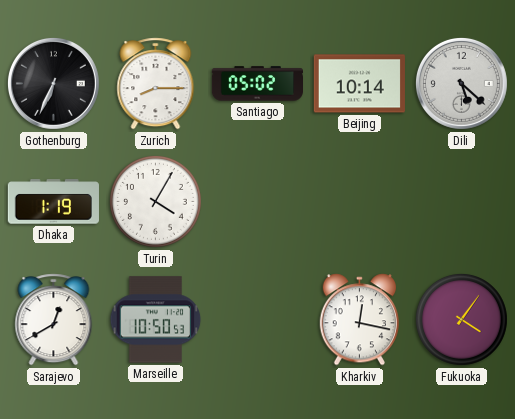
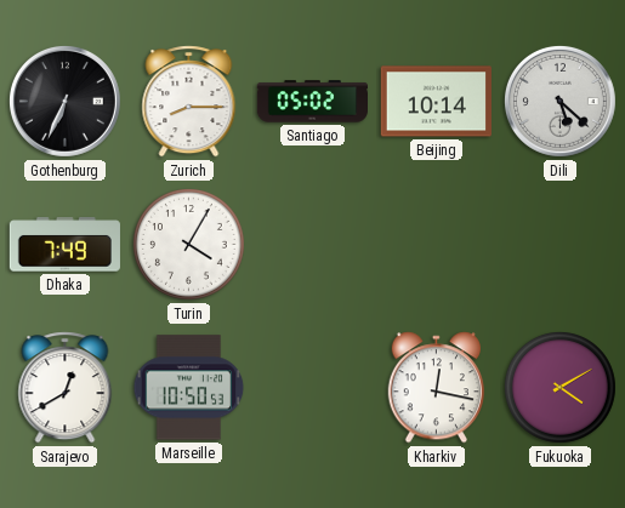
Dhaka: 1:19 -> 7:49
Fukuoka: 4:06 -> 4:10
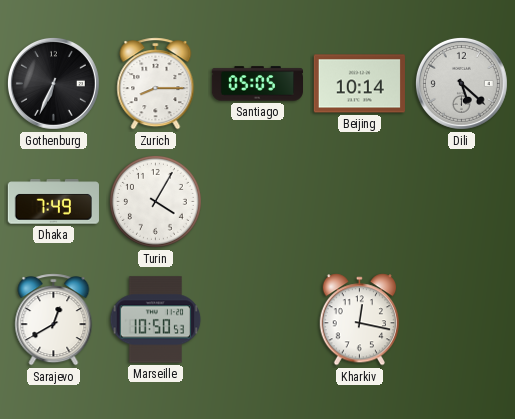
Santiago: 05:02 -> 05:05
Fukuoka: 4:10 -> none
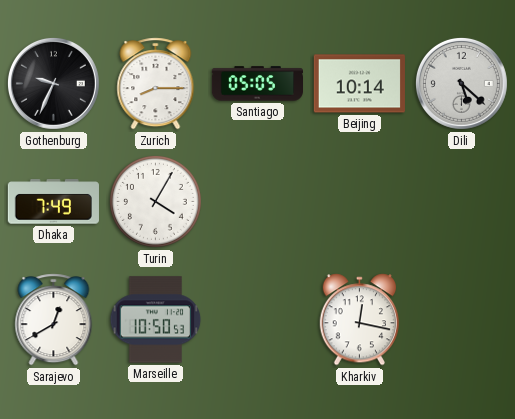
Gothenburg: 6:34 -> 9:34
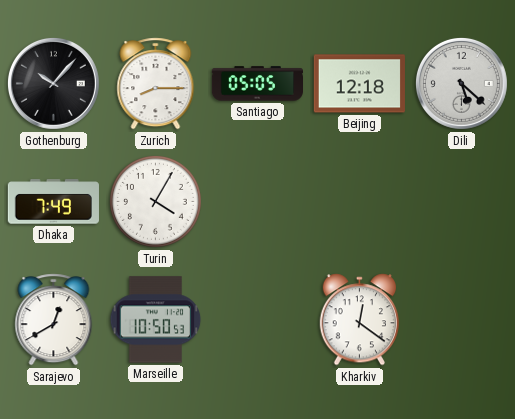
Gothenburg: 9:34 -> 10:07
Beijing: 10:14 -> 12:18
Kharkiv: 12:17 -> 12:21
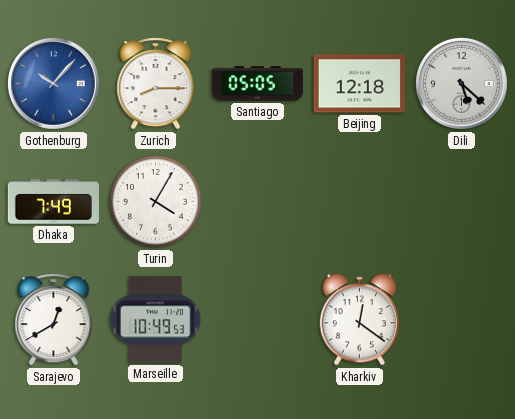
Gothenburg dial: black -> blue
Marseille: 10:50 -> 10:49
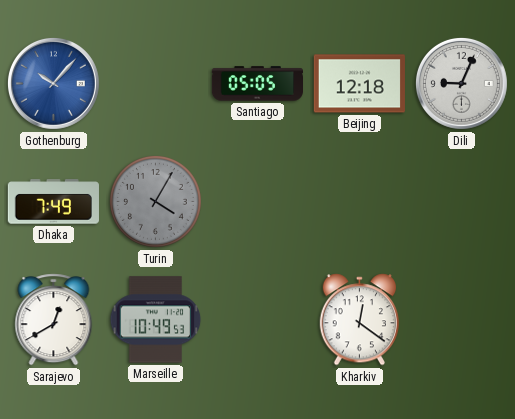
Zurich: 8:15 -> none
Dili: 5:22 -> 9:04
Turin dial: white -> grey
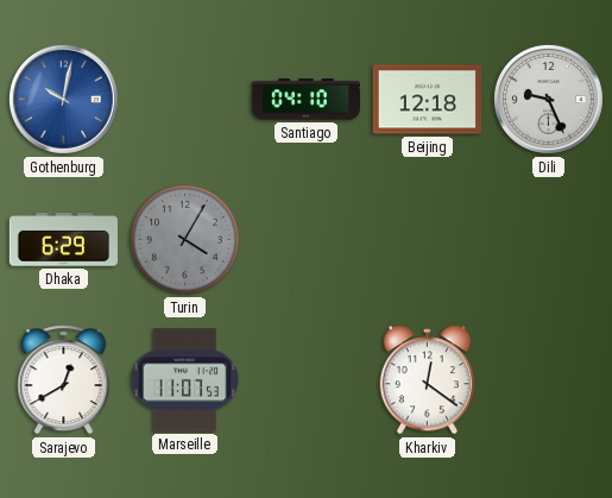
Gothenburg: 10:07 -> 10:02
Santiago: 05:05 -> 04:10
Dili: 9:04 -> 9:26
Dhaka: 7:49 -> 6:29
Marseille: 10:49 -> 11:07
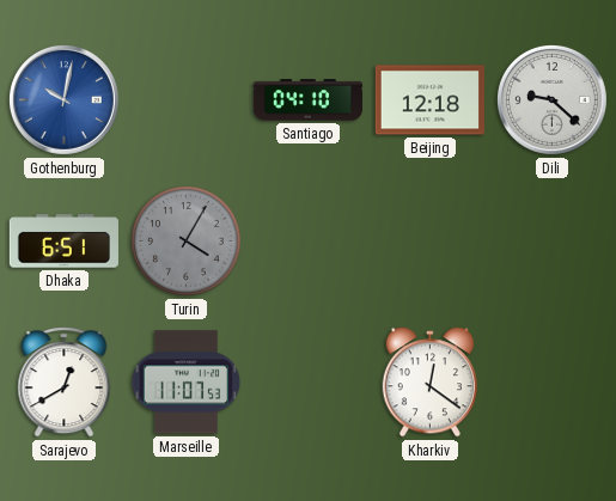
Dili: 9:26 -> 9:22
Dhaka: 6:29 -> 6:51
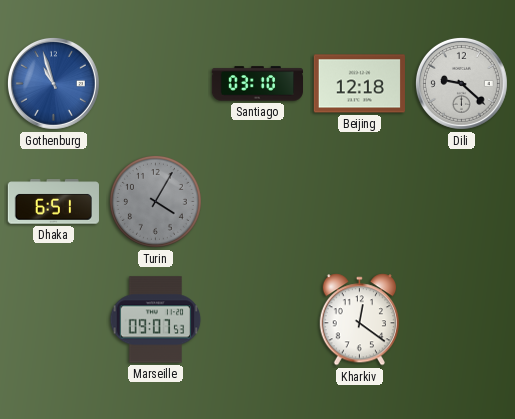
Gothenburg: 10:02 -> 10:57
Santiago: 04:10 -> 03:10
Sarajevo: 12:40 -> none
Marseille: 11:07 -> 09:07
